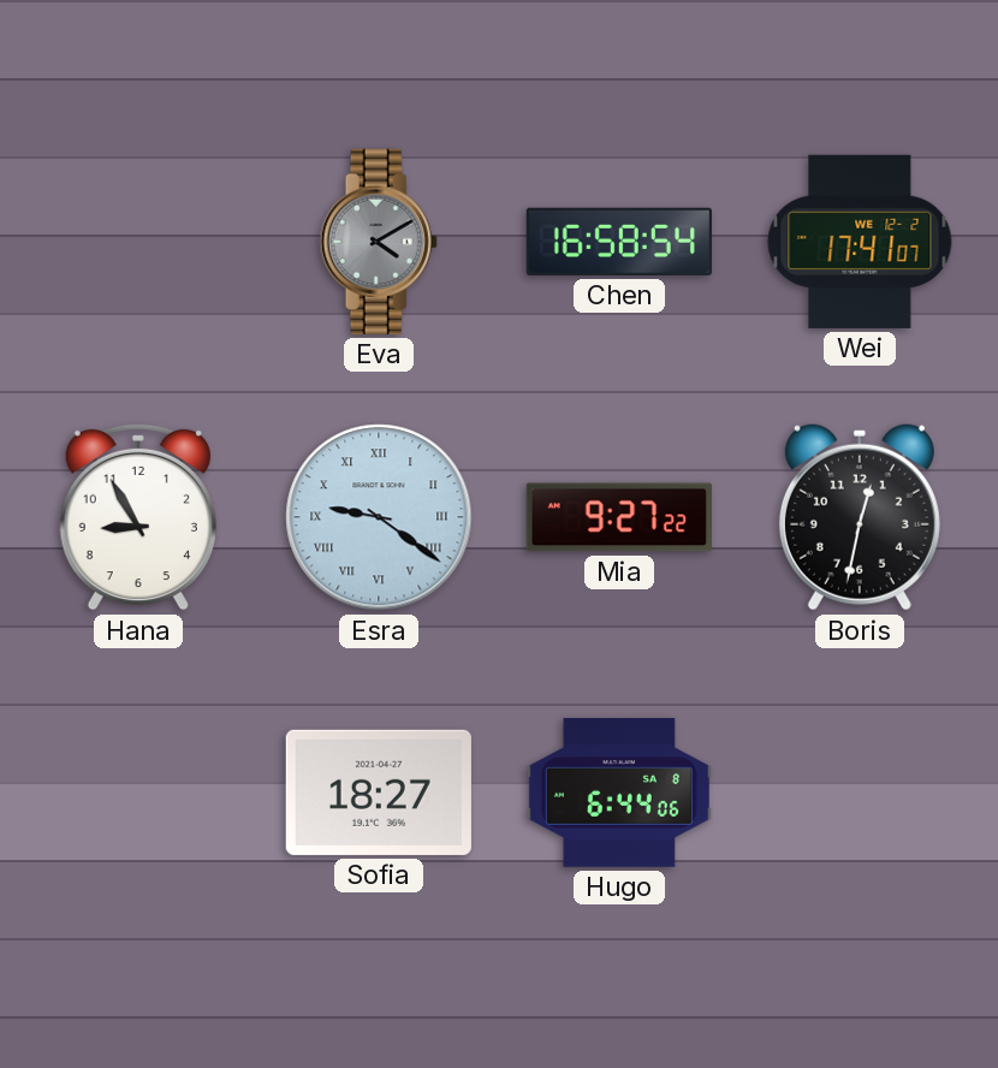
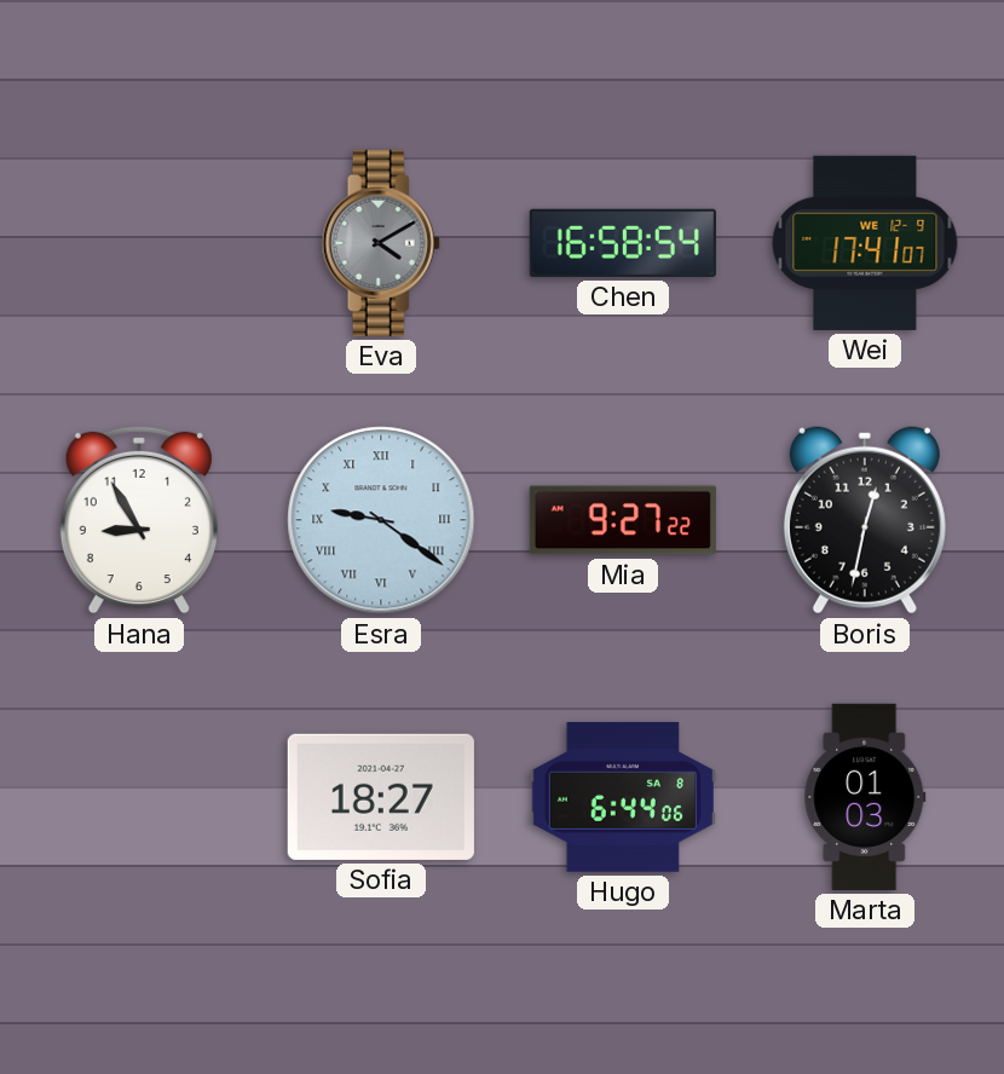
Wei date: WE 12-2 -> WE 12-9
Marta: none -> 01:03
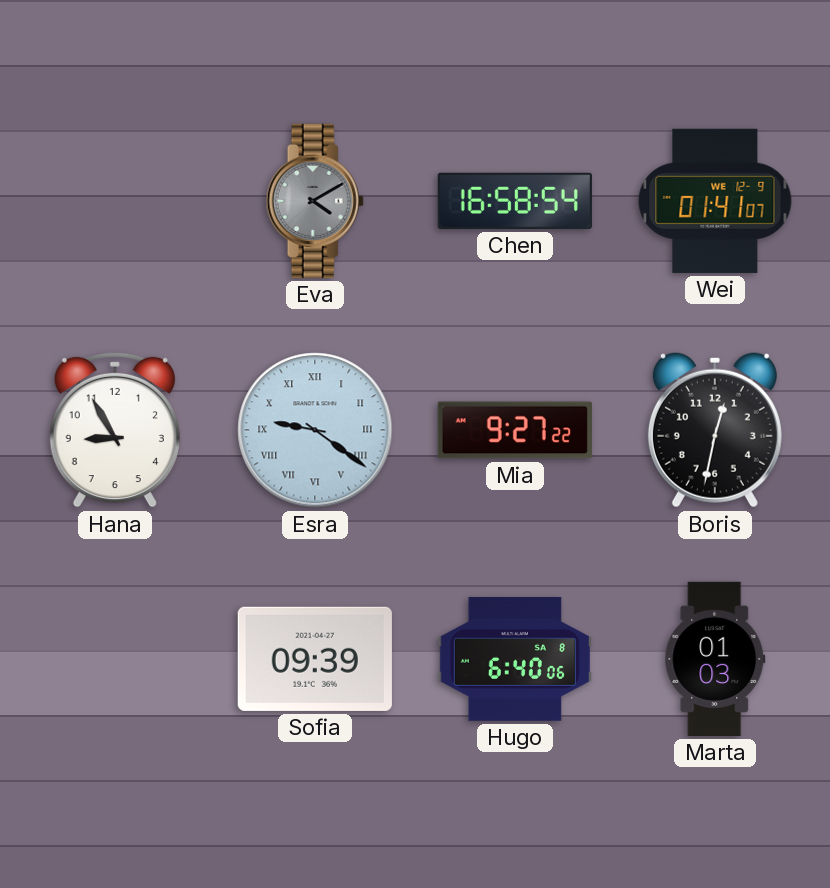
Wei: 17:41 -> 01:41
Sofia: 18:27 -> 09:39
Hugo: 6:44 -> 6:40
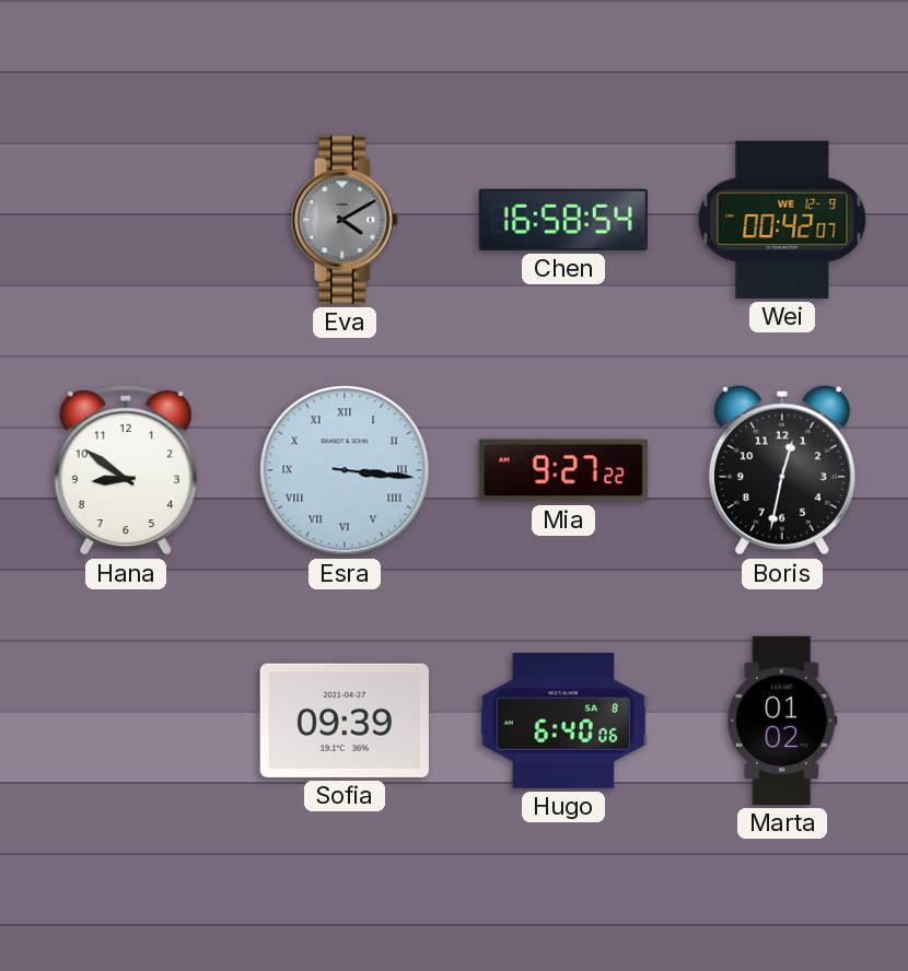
Wei: 01:41 -> 00:42
Hana: 8:55 -> 8:51
Esra: 9:21 -> 3:16
Marta: 01:03 -> 01:02
